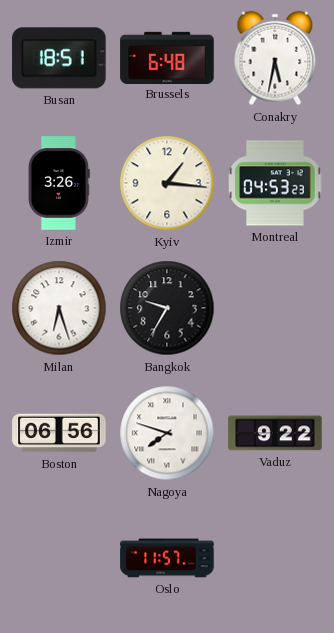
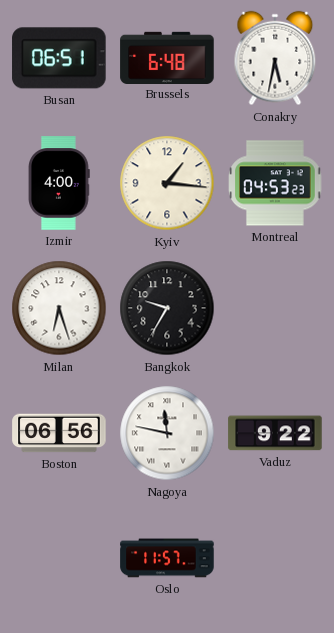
Busan: 18:51 -> 06:51
Izmir: 3:26 -> 4:00
Nagoya: 7:48 -> 11:47
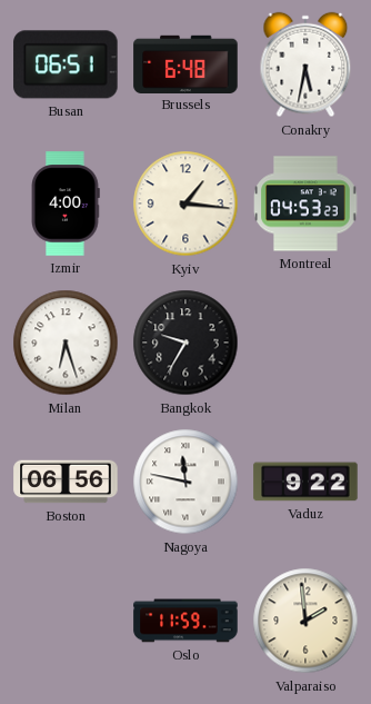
Oslo: 11:57 -> 11:59
Valparaiso: none -> 1:59
